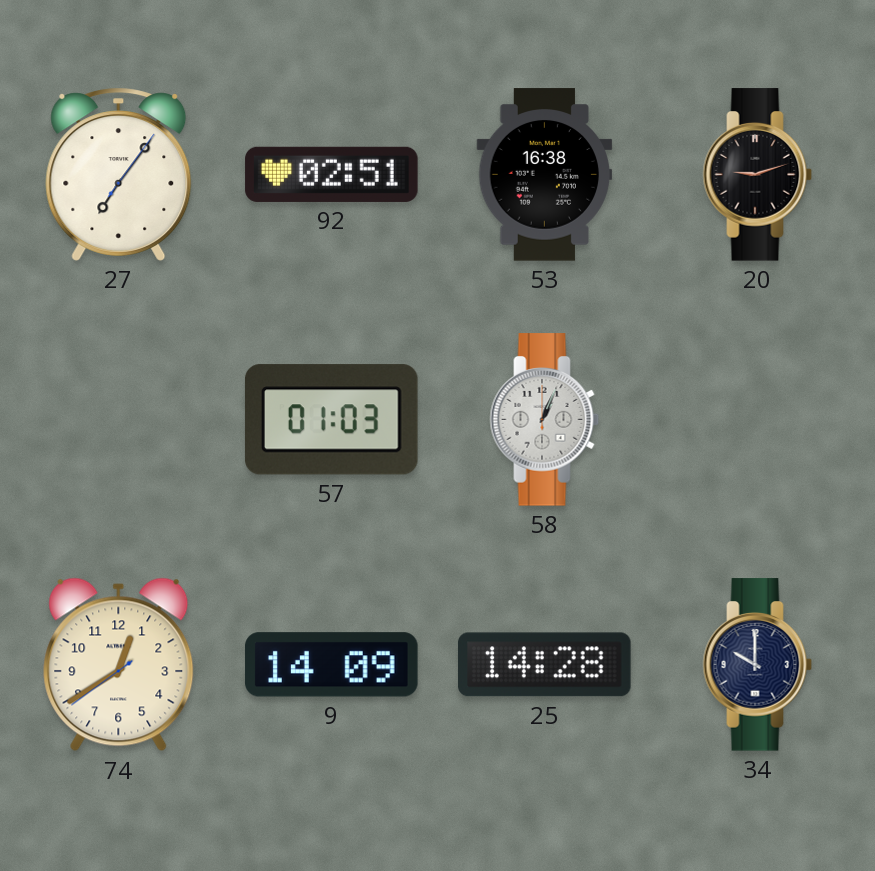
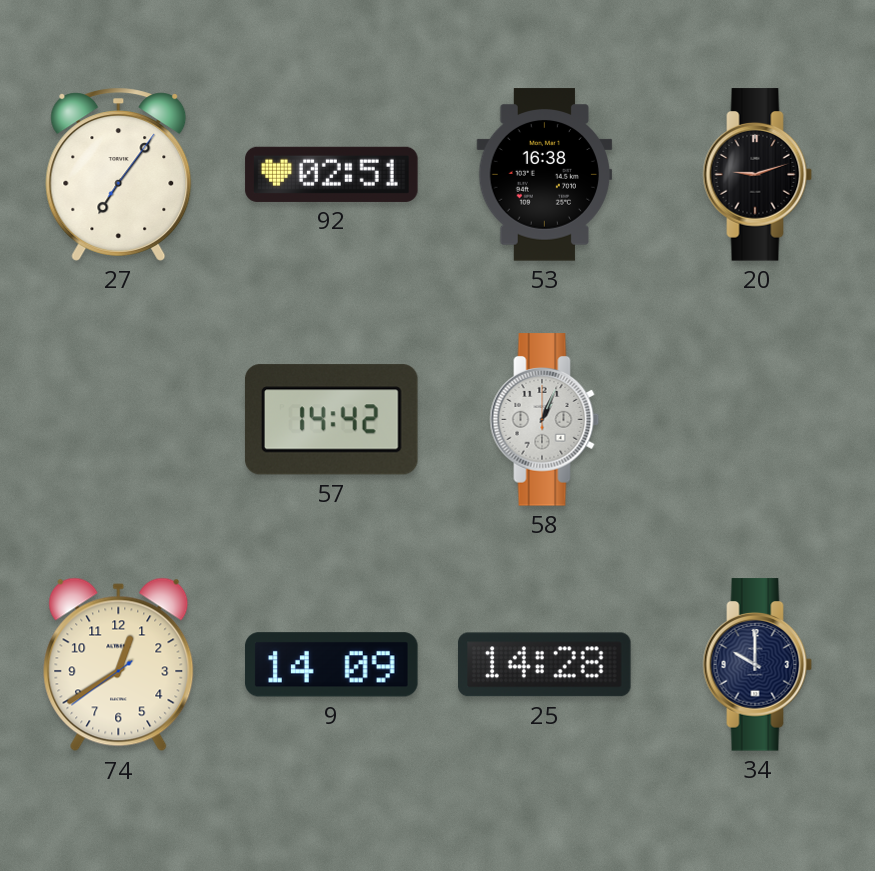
57: 01:03 -> 14:42
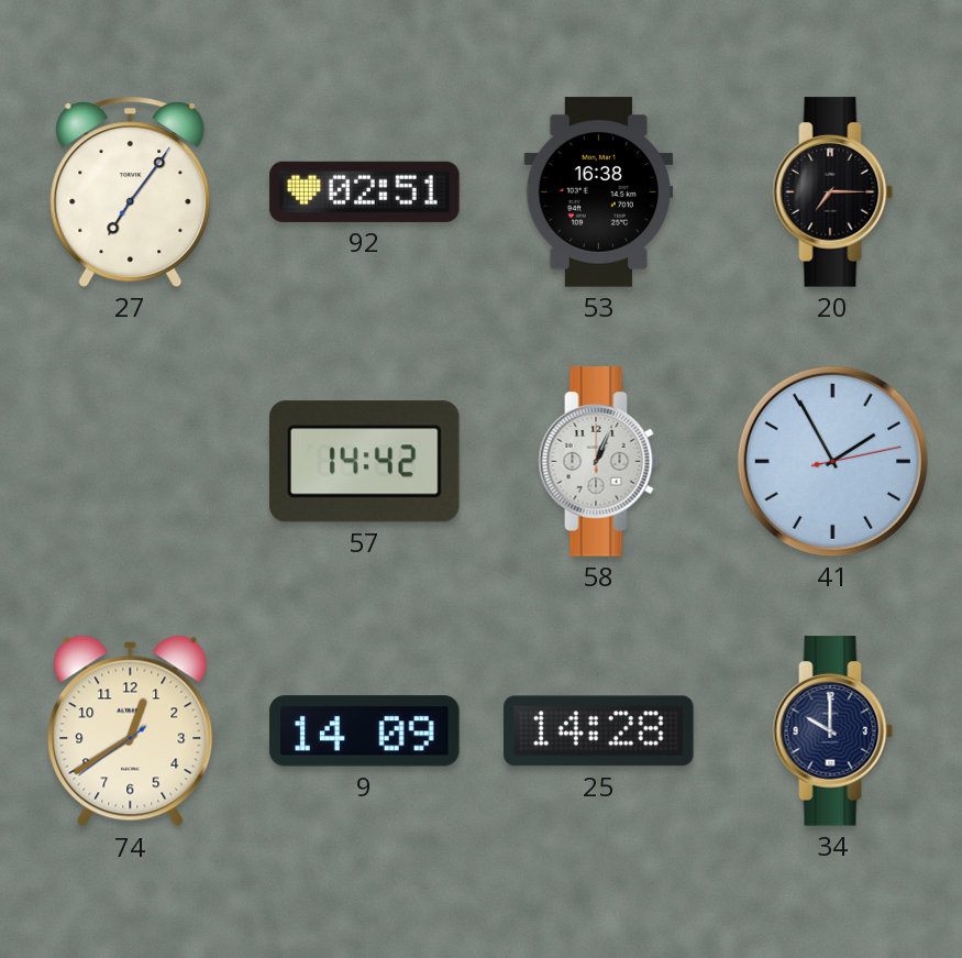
20: 9:12 -> 7:15
41: none -> 1:55
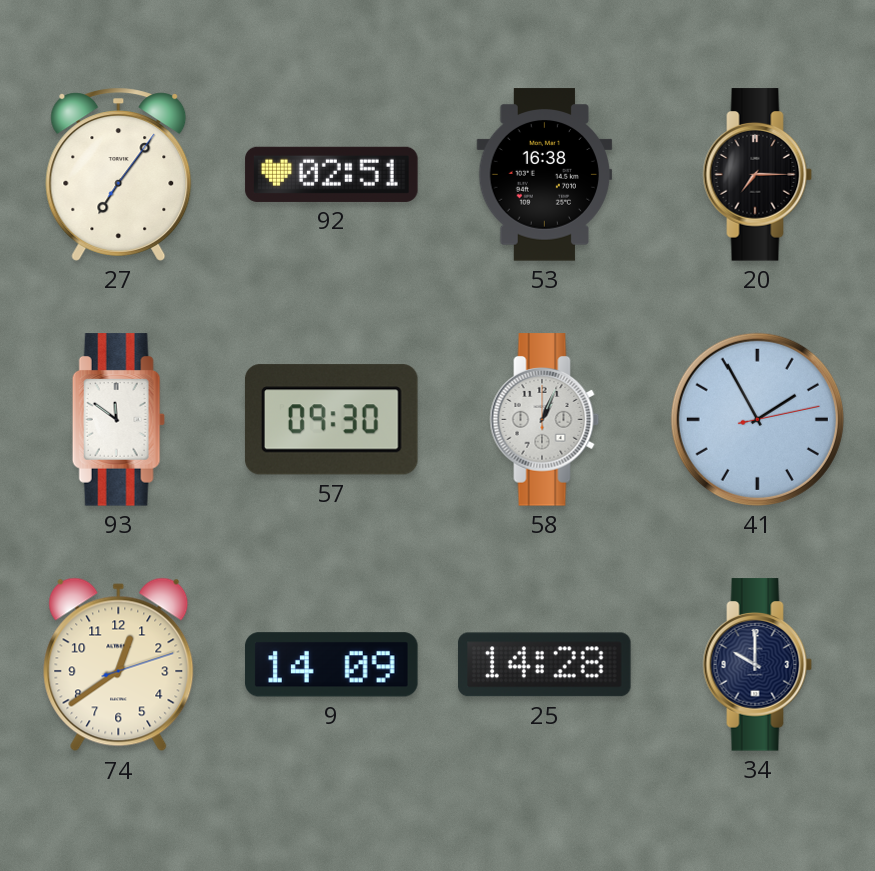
93: none -> 11:51
57: 14:42 -> 09:30
74: 12:39:39 -> 12:39:12
